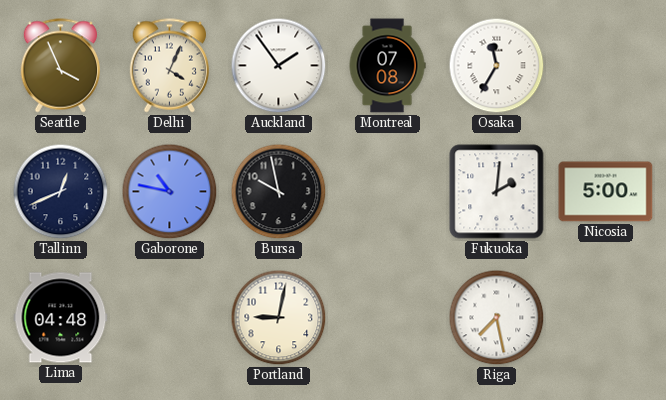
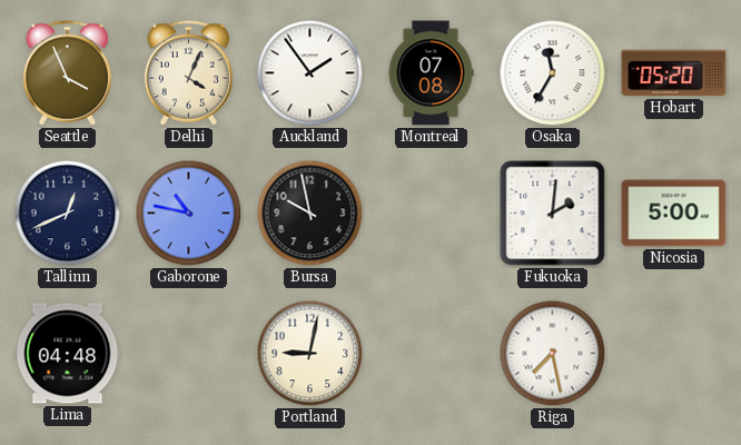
Hobart: none -> 05:20
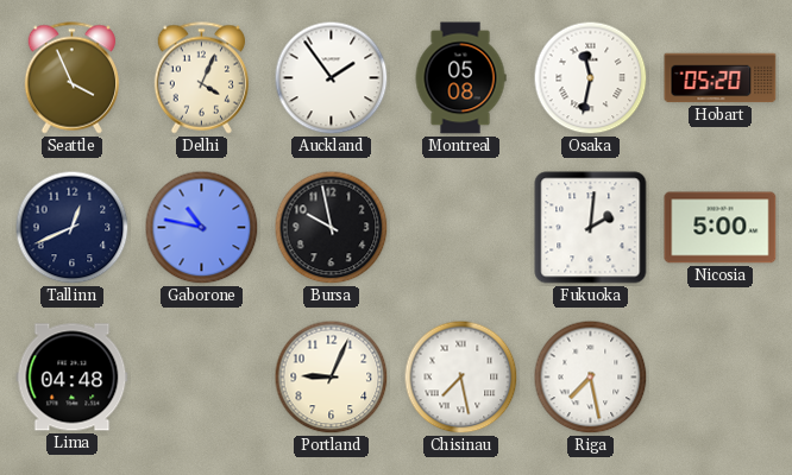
Montreal: 07:08 -> 05:08
Osaka: 11:35 -> 11:32
Portland: 9:02 -> 9:04
Chisinau: none -> 7:28
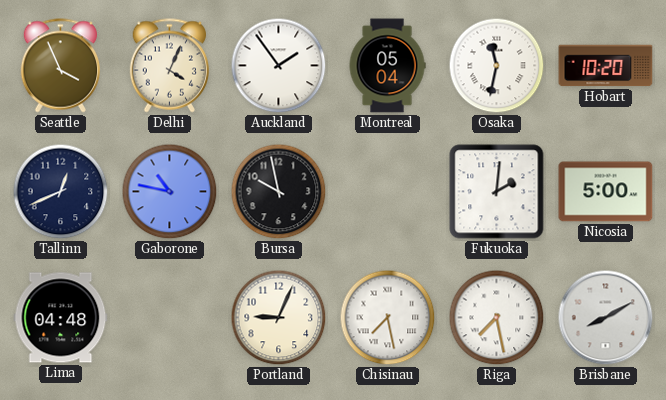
Montreal: 05:08 -> 05:04
Hobart: 05:20 -> 10:20
Brisbane: none -> 8:10
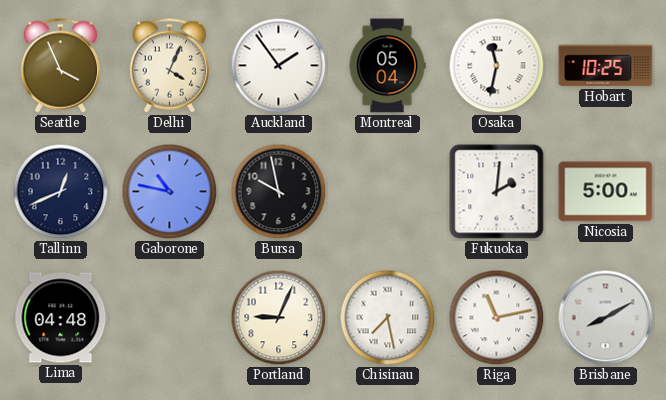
Hobart: 10:20 -> 10:25
Riga: 7:28 -> 11:13
